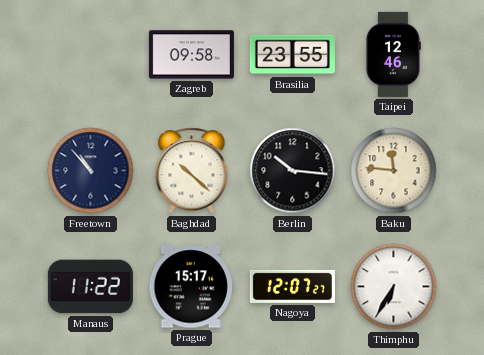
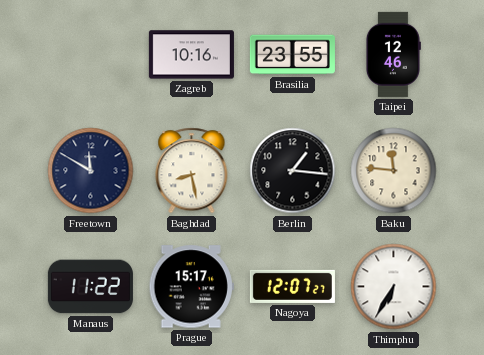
Zagreb: 09:58 -> 10:16
Freetown: 10:53 -> 11:50
Baghdad: 10:22 -> 8:28
Berlin: 10:16 -> 1:16
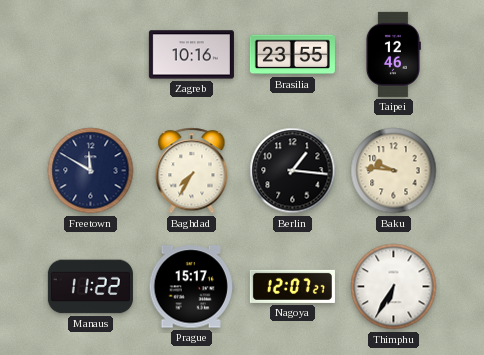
Baghdad: 8:28 -> 7:35
Baku: 11:46 -> 9:46
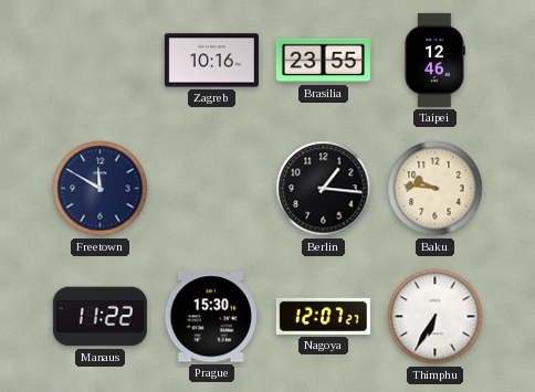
Baghdad: 7:35 -> none
Prague: 15:17 -> 15:30
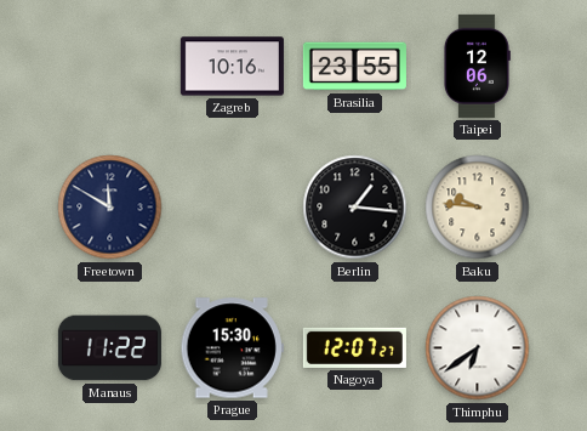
Taipei: 12:46 -> 12:06
Thimphu: 6:35 -> 6:39
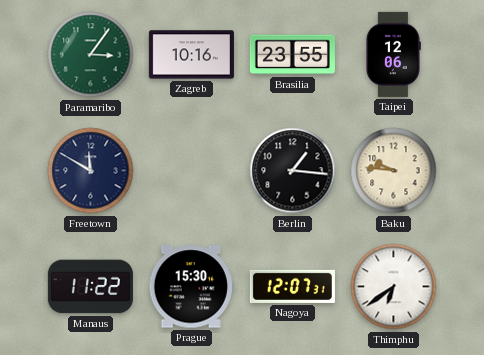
Paramaribo: none -> 3:06
Nagoya: 12:07:27 -> 12:07:31
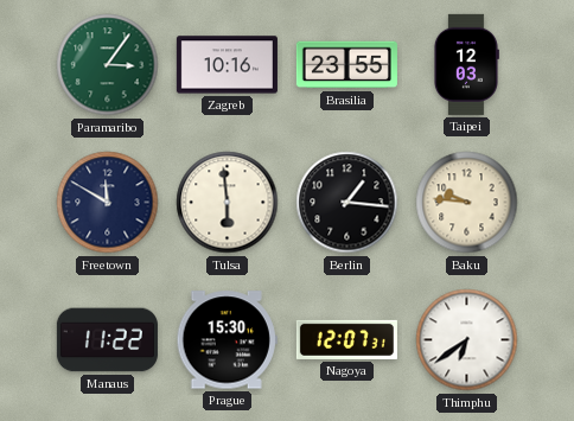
Taipei: 12:06 -> 12:03
Tulsa: none -> 5:59
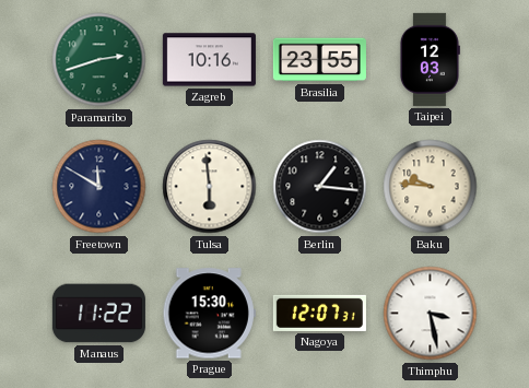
Paramaribo: 3:06 -> 2:42
Thimphu: 6:39 -> 3:28
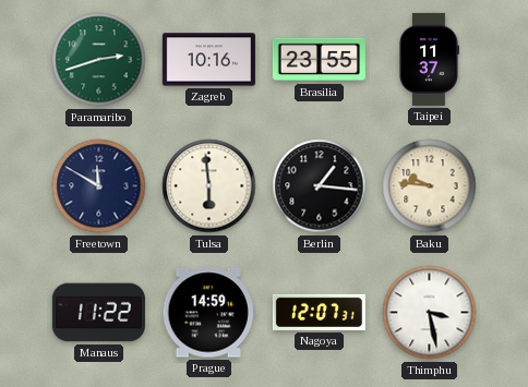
Taipei: 12:03 -> 11:37
Prague: 15:30 -> 14:59
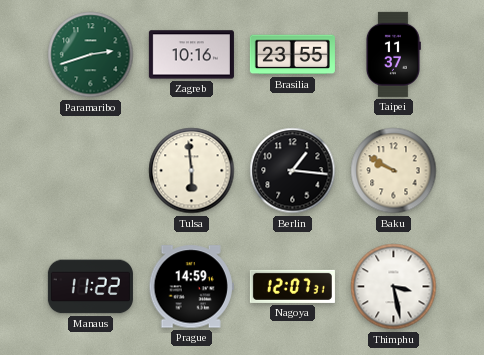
Freetown: 11:50 -> none
Baku: 9:46 -> 9:50
